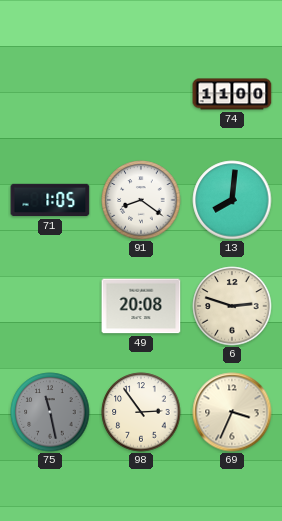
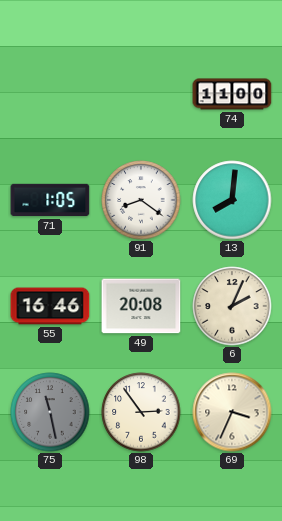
55: none -> 16:46
6: 2:48 -> 2:04
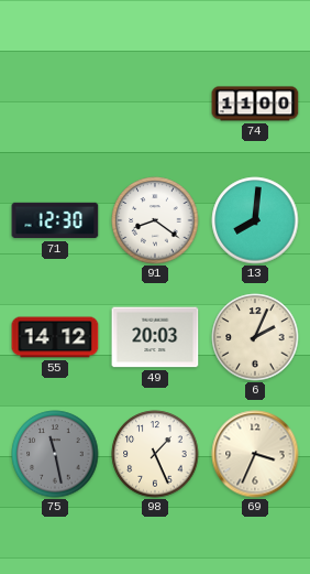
71: 1:05 -> 12:30
55: 16:46 -> 14:12
49: 20:08 -> 20:03
98: 2:54 -> 1:26
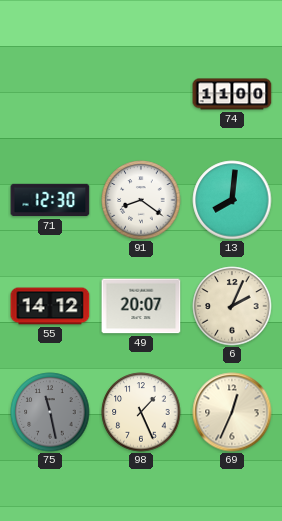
49: 20:03 -> 20:07
69: 3:34 -> 12:34
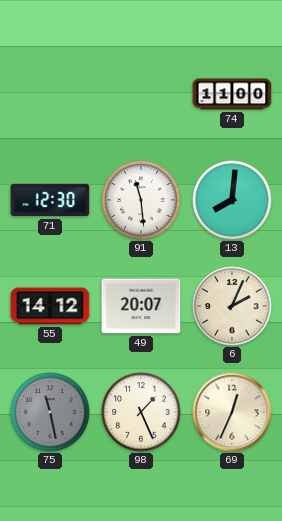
91: 8:21 -> 11:29
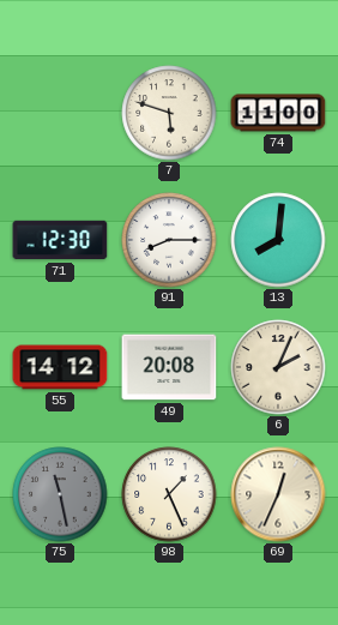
7: none -> 5:48
91: 11:29 -> 8:15
49: 20:07 -> 20:08
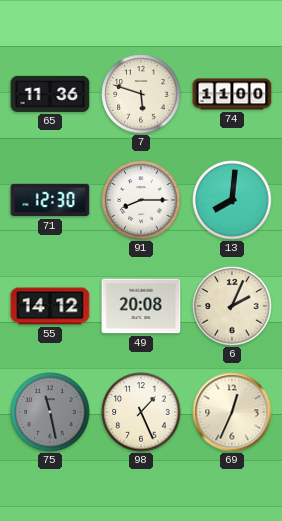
65: none -> 11:36
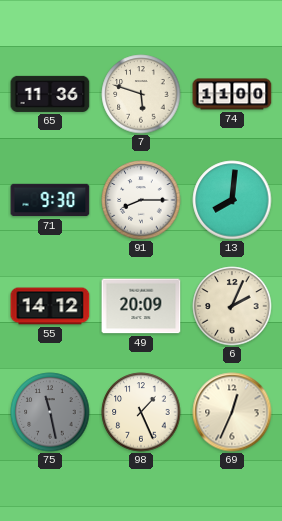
71: 12:30 -> 9:30
49: 20:08 -> 20:09
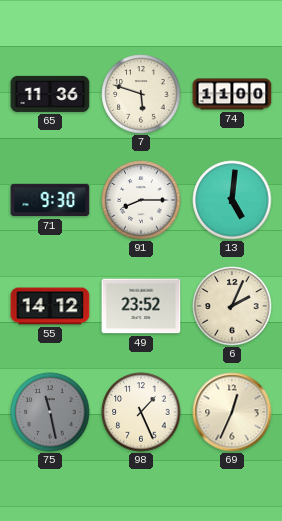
13: 8:01 -> 5:01
49: 20:09 -> 23:52
